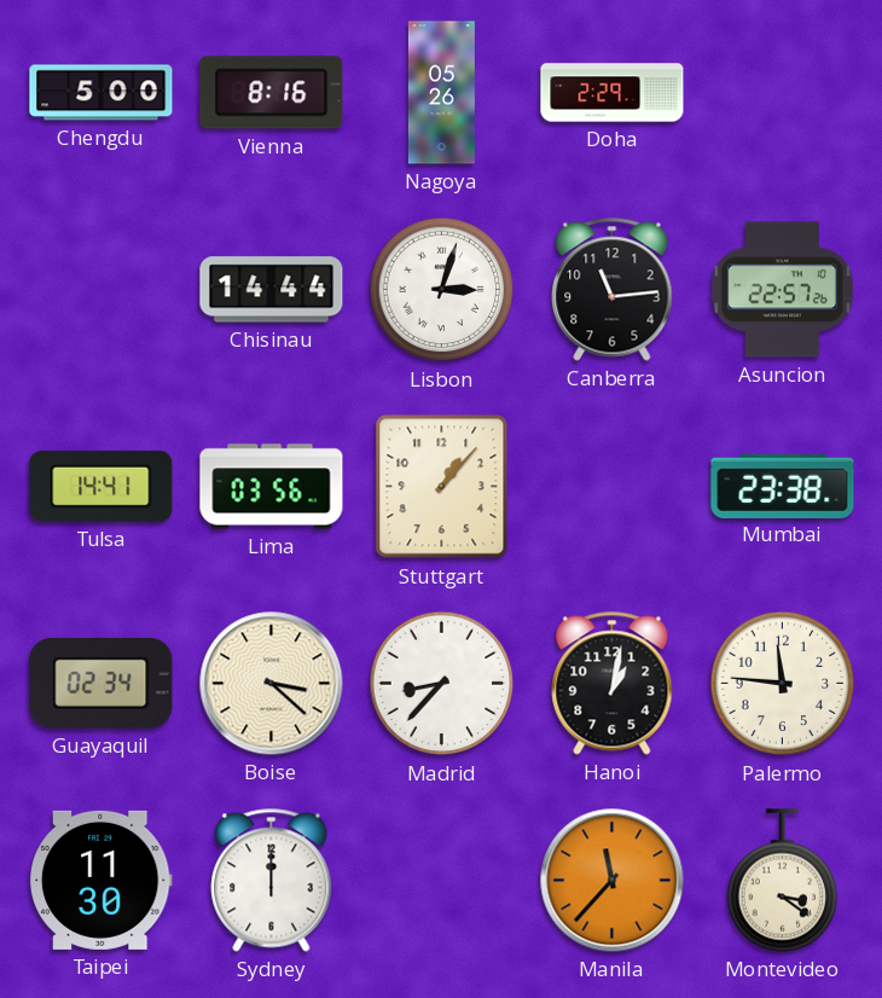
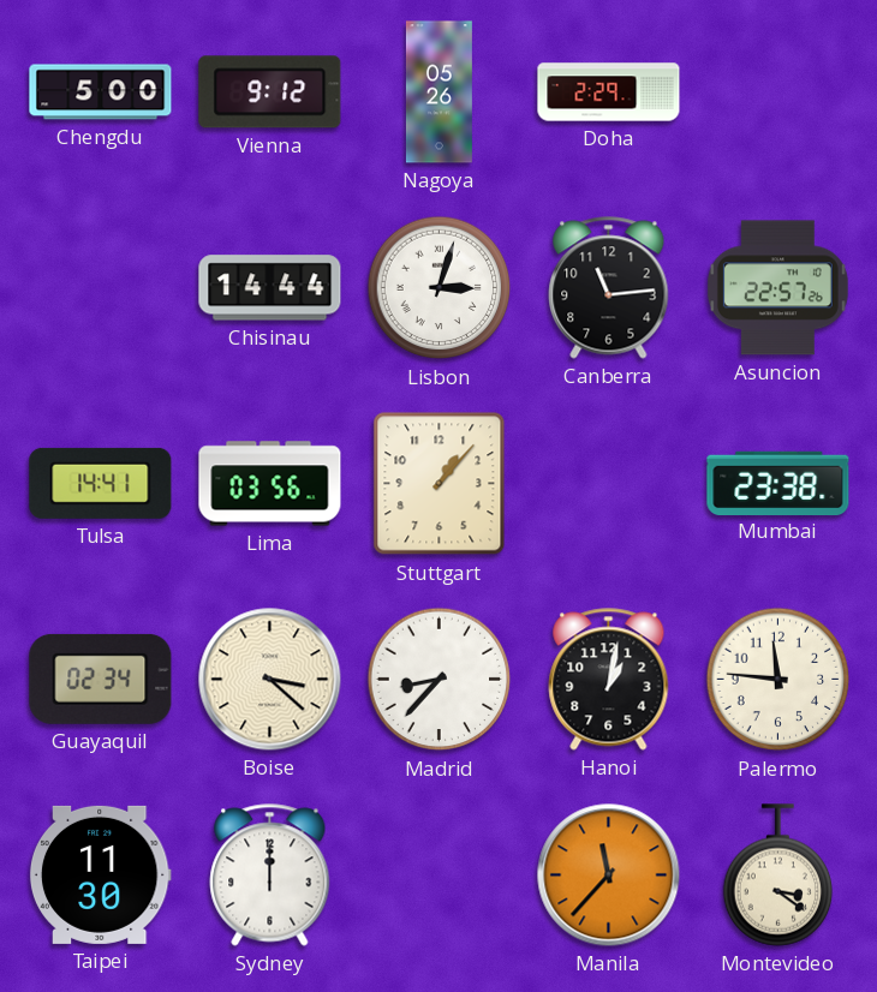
Vienna: 8:16 -> 9:12
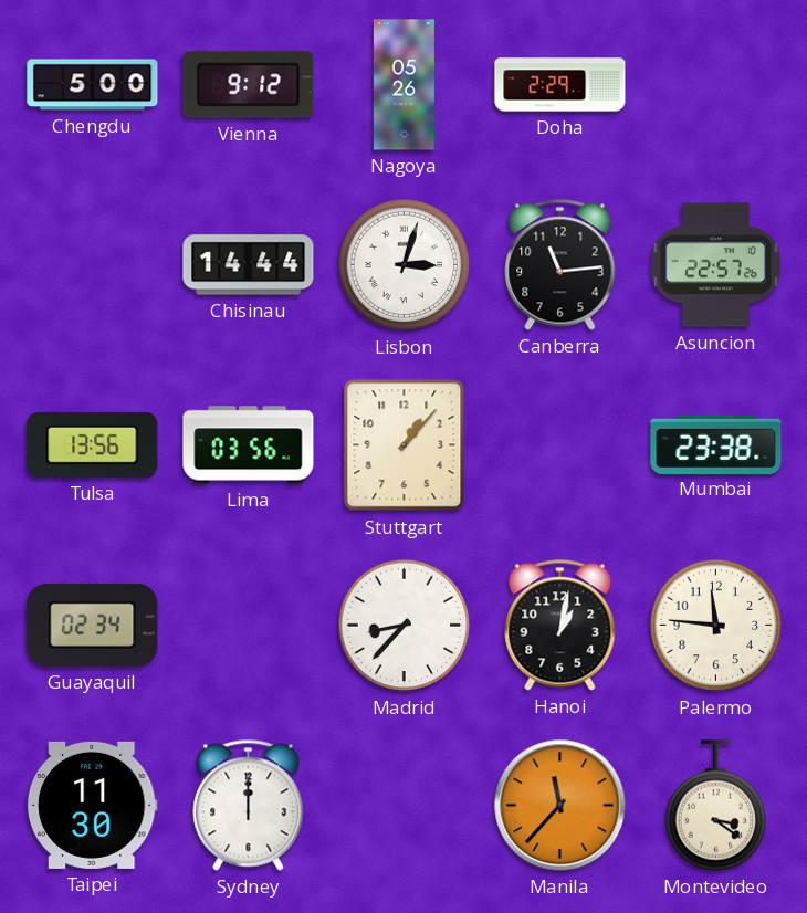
Tulsa: 14:41 -> 13:56
Boise: 3:22 -> none
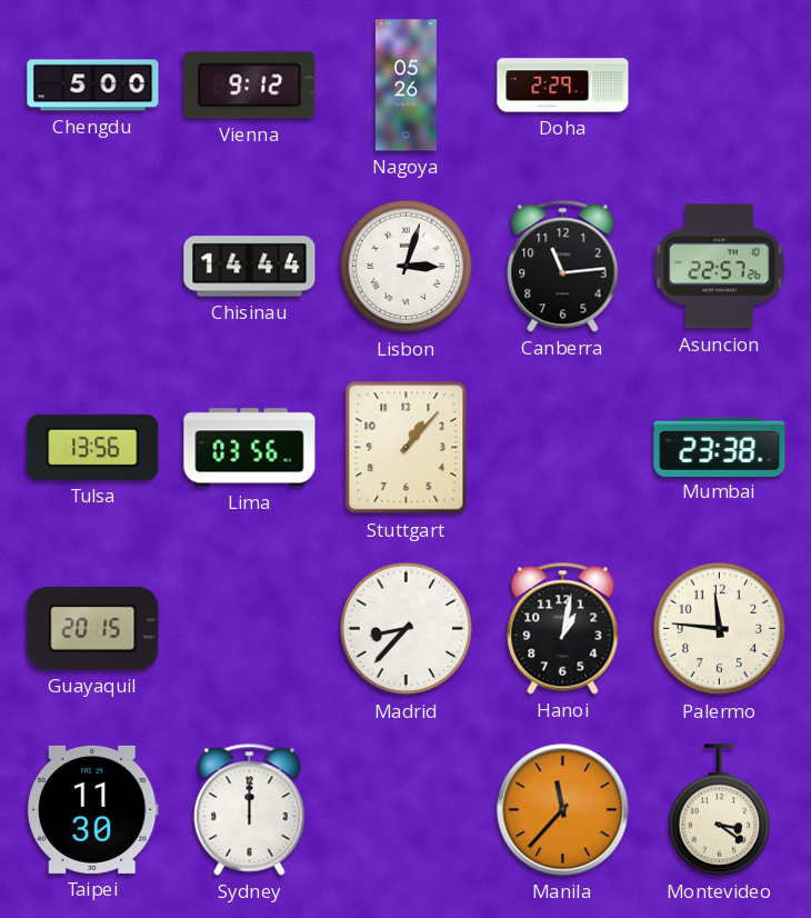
Guayaquil: 02:34 -> 20:15
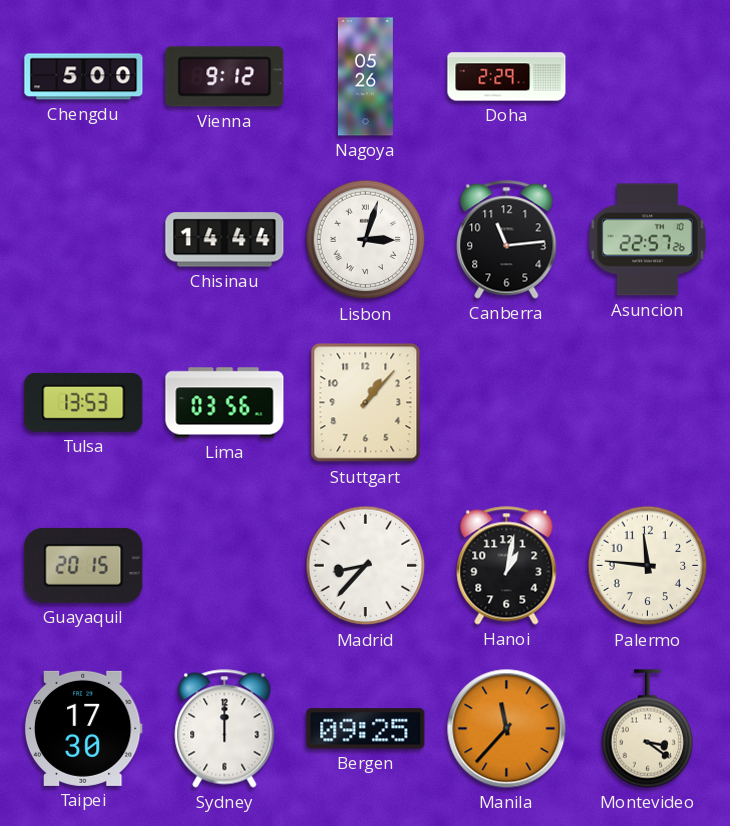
Tulsa: 13:56 -> 13:53
Mumbai: 23:38 -> none
Taipei: 11:30 -> 17:30
Bergen: none -> 09:25
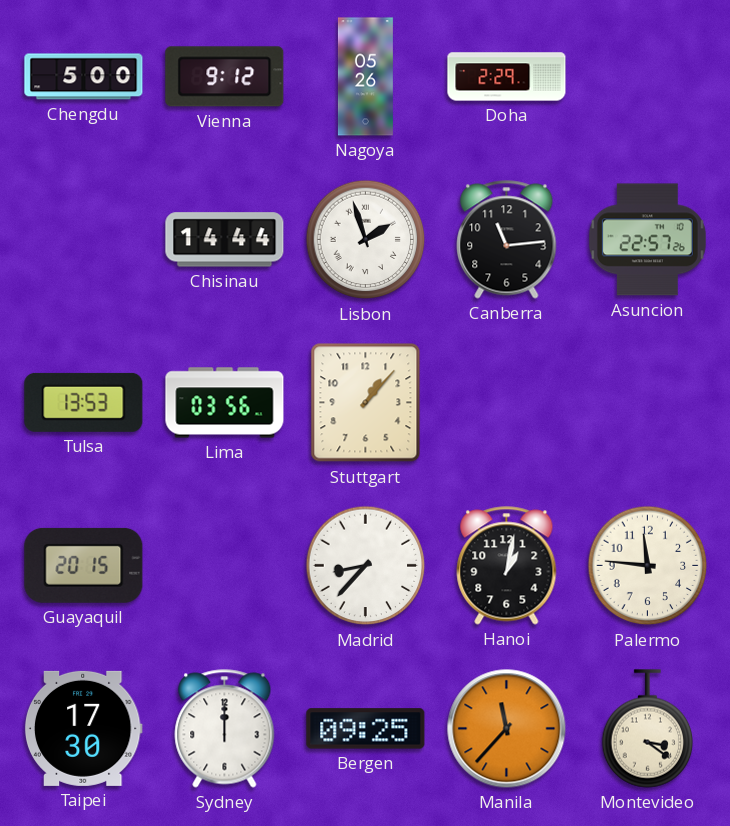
Lisbon: 3:03 -> 1:57
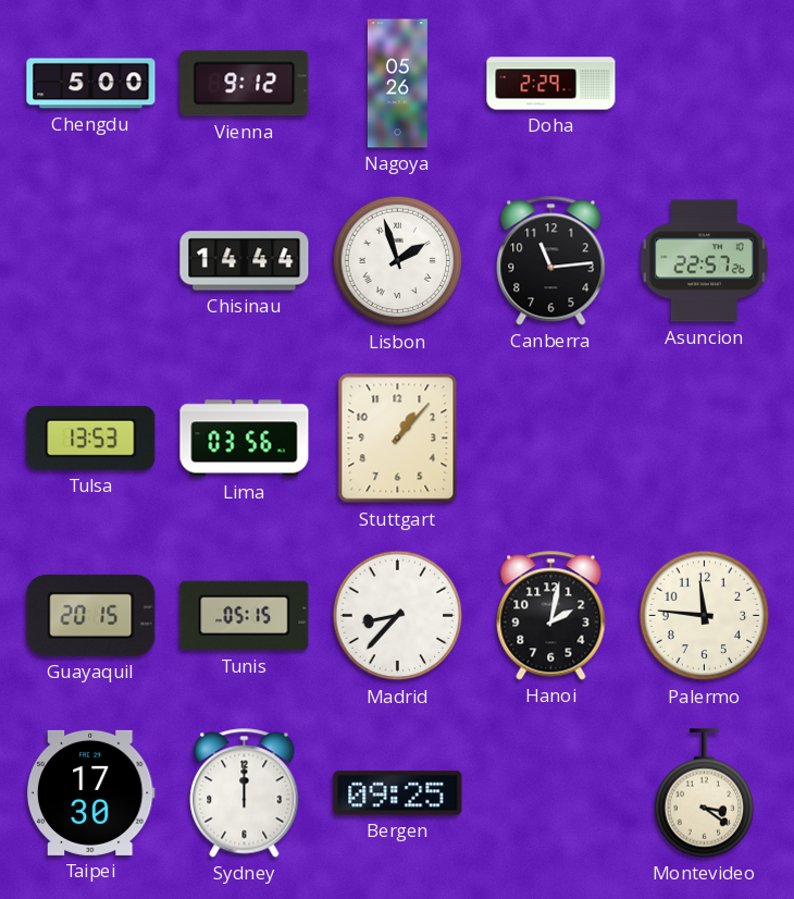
Tunis: none -> 05:15
Hanoi: 1:02 -> 2:02
Manila: 11:37 -> none
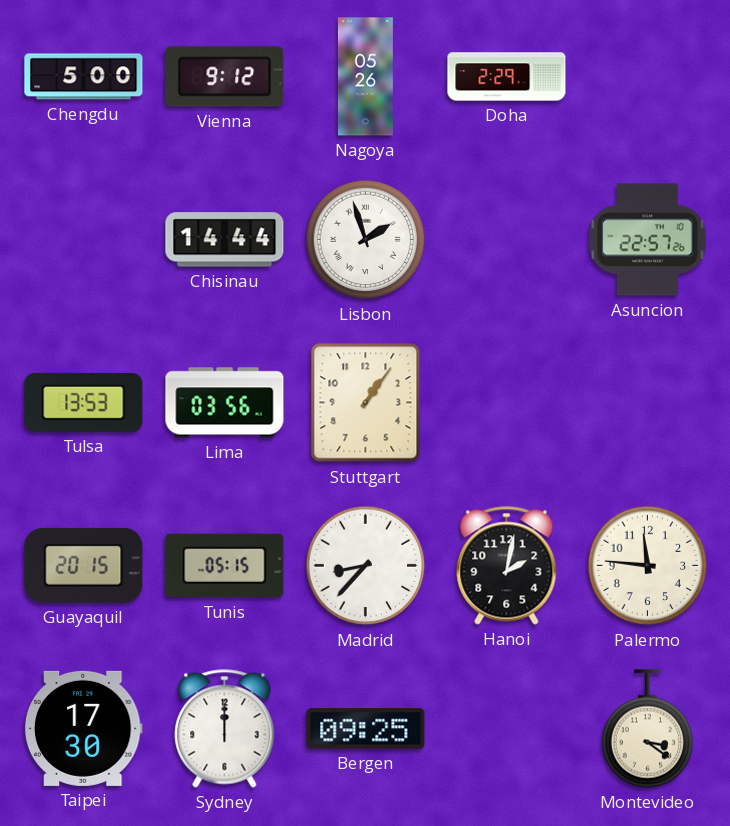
Canberra: 11:14 -> none
Stuttgart: 1:07 -> 1:06
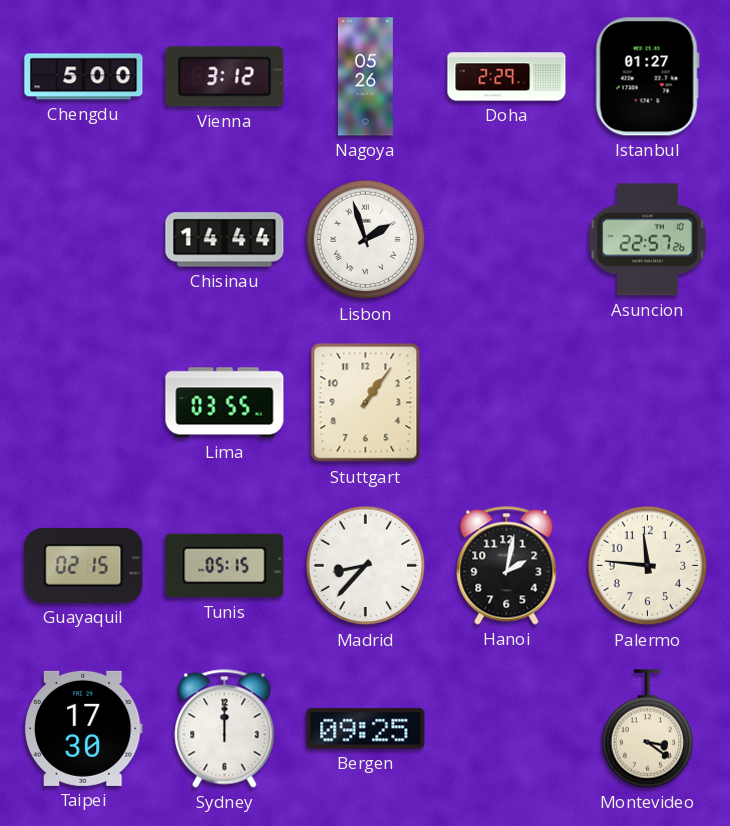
Vienna: 9:12 -> 3:12
Istanbul: none -> 01:27
Tulsa: 13:53 -> none
Lima: 03:56 -> 03:55
Guayaquil: 20:15 -> 02:15
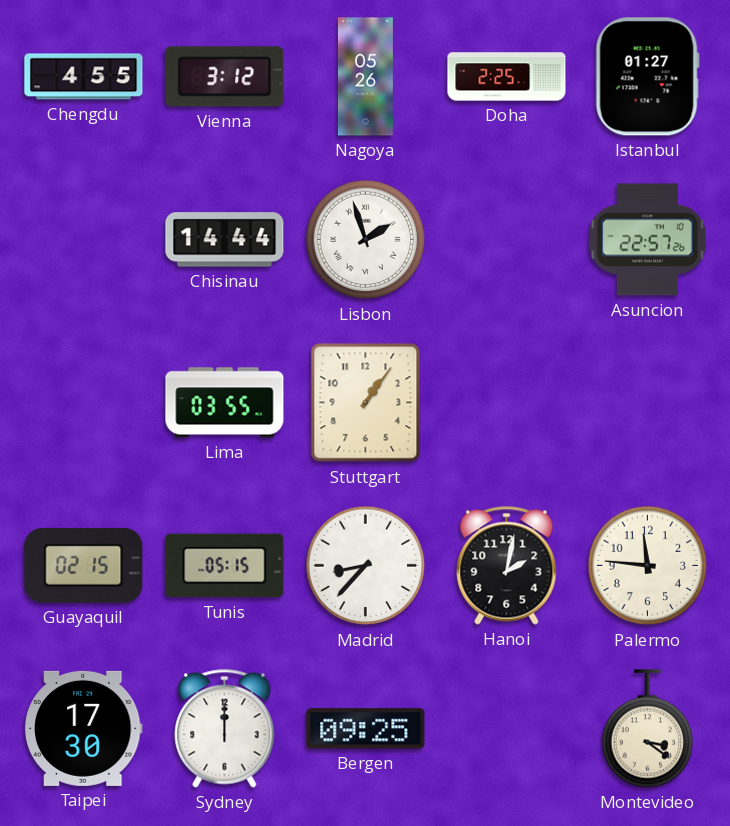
Chengdu: 5:00 -> 4:55
Doha: 2:29 -> 2:25
